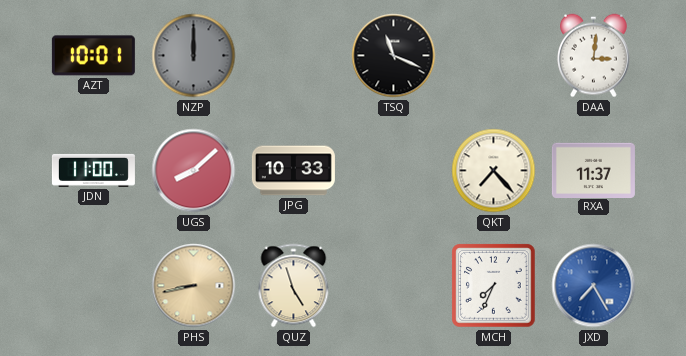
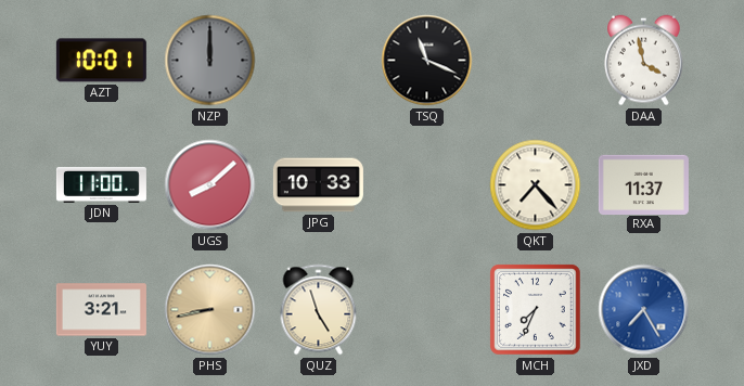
DAA: 3:01 -> 3:58
YUY: none -> 3:21
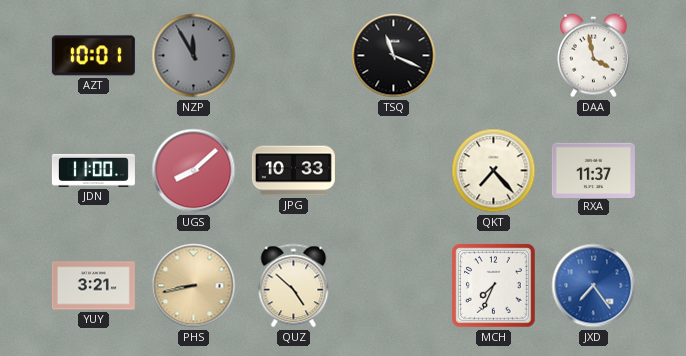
NZP: 12:00 -> 11:55
QUZ: 4:57 -> 4:52
JXD: 7:25 -> 7:24
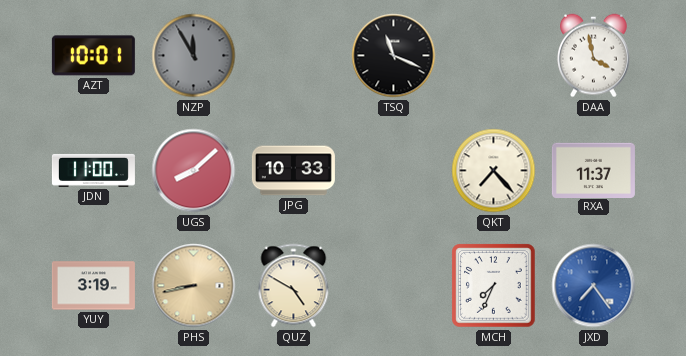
YUY: 3:21 -> 3:19
QUZ: 4:52 -> 4:50
